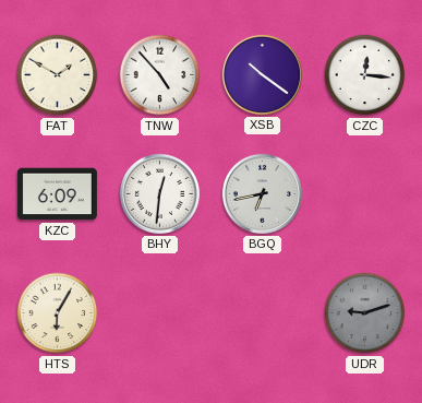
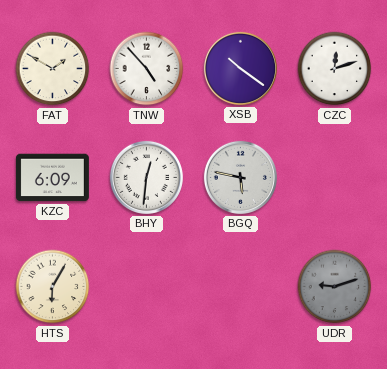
CZC: 12:16 -> 12:12
BGQ: 6:43 -> 5:47
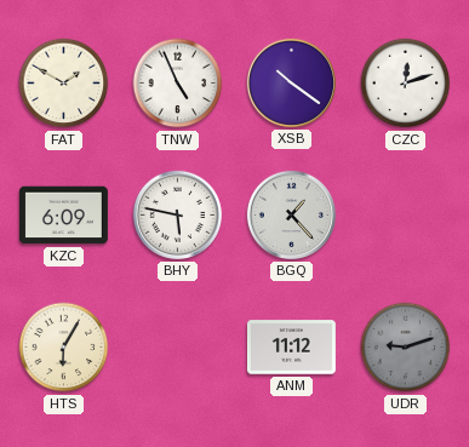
TNW: 4:53 -> 4:56
BHY: 12:31 -> 5:47
BGQ: 5:47 -> 1:23
ANM: none -> 11:12
